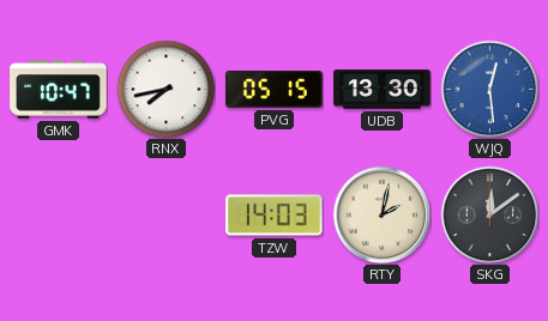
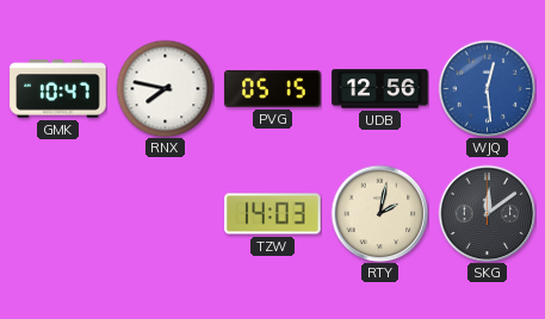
RNX: 7:43 -> 7:47
UDB: 13:30 -> 12:56
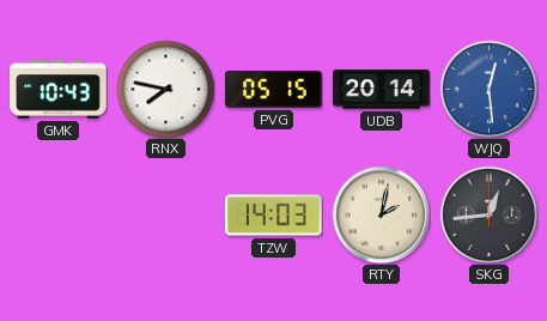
GMK: 10:47 -> 10:43
UDB: 12:56 -> 20:14
SKG: 12:09 -> 12:44
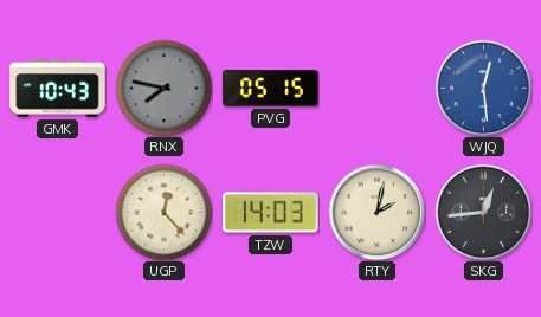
RNX dial: white -> grey
UDB: 20:14 -> none
UGP: none -> 12:23
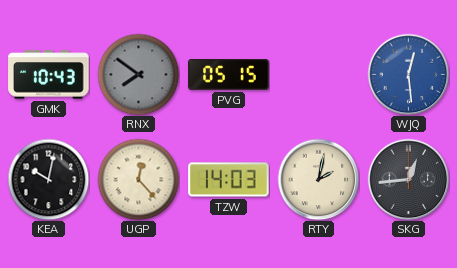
RNX: 7:47 -> 7:51
KEA: none -> 10:02
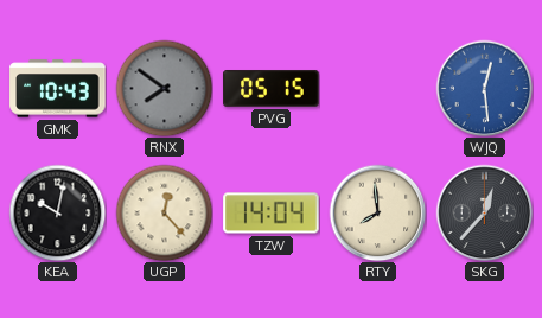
TZW: 14:03 -> 14:04
RTY: 2:02 -> 7:59
SKG: 12:44 -> 12:37
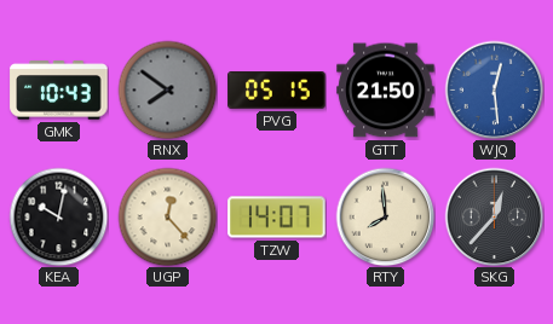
GTT: none -> 21:50
TZW: 14:04 -> 14:07
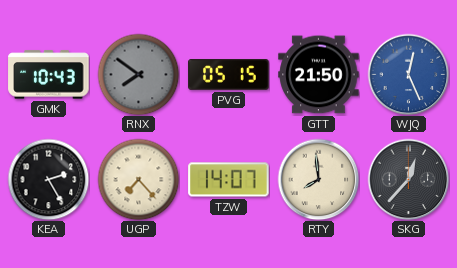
WJQ: 12:29 -> 12:26
KEA: 10:02 -> 2:25
UGP: 12:23 -> 7:23
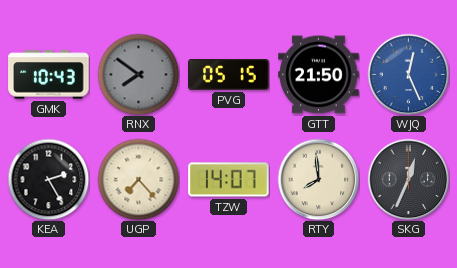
SKG: 12:37 -> 12:34
